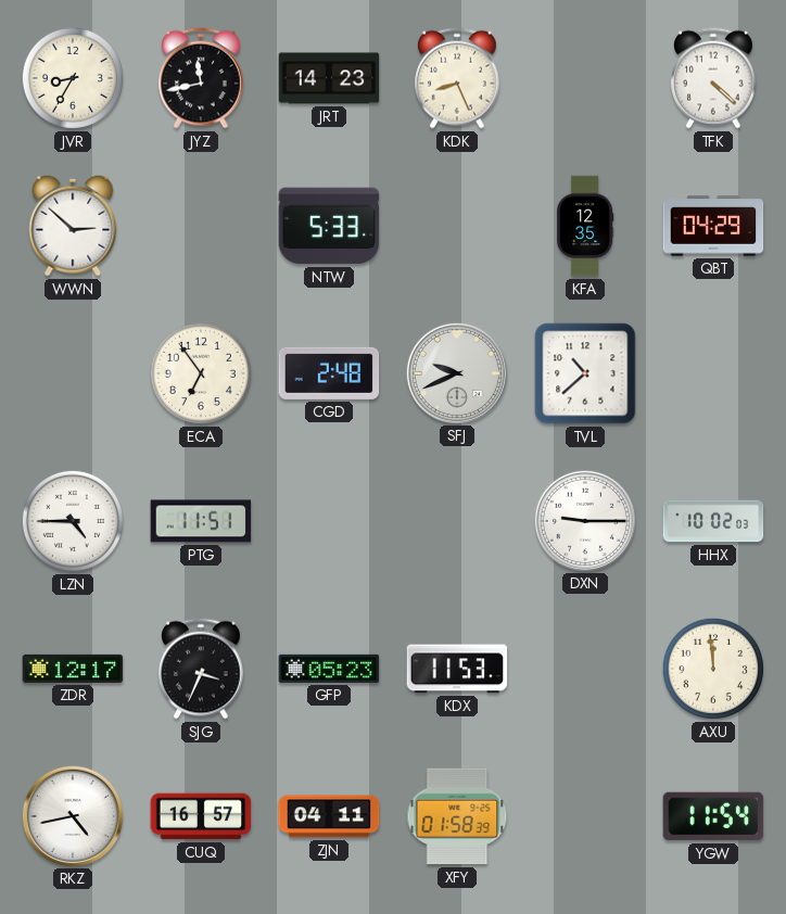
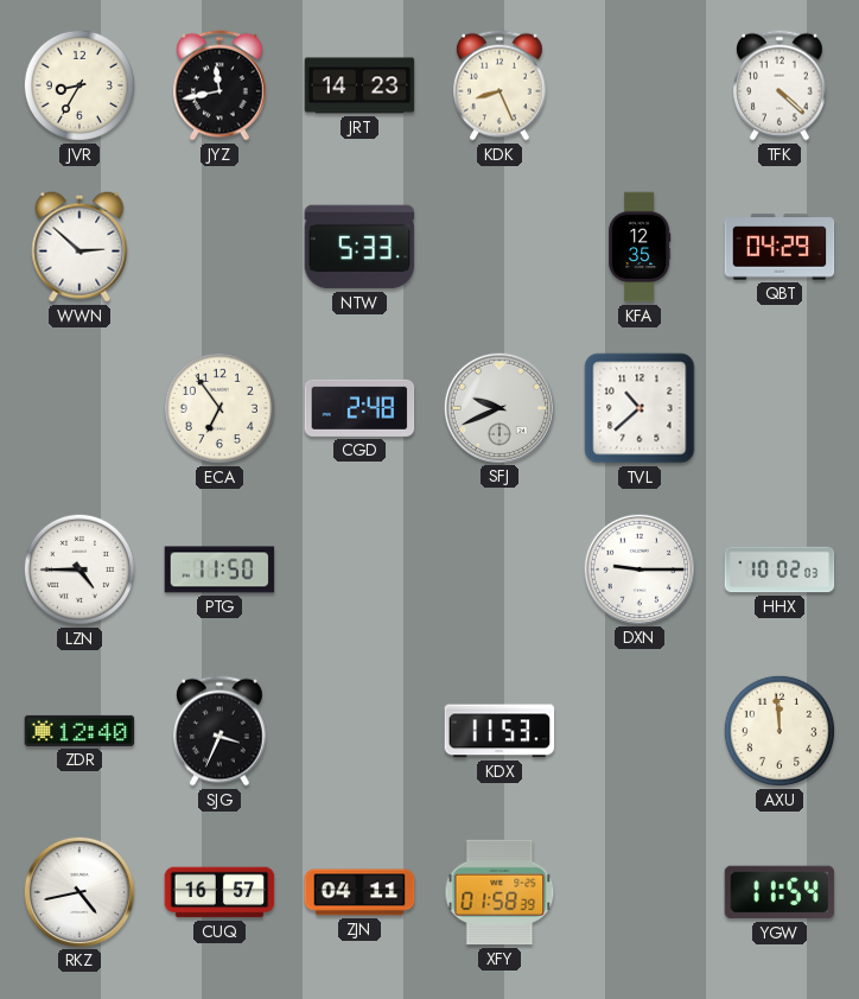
PTG: 11:51 -> 11:50
ZDR: 12:17 -> 12:40
GFP: 05:23 -> none
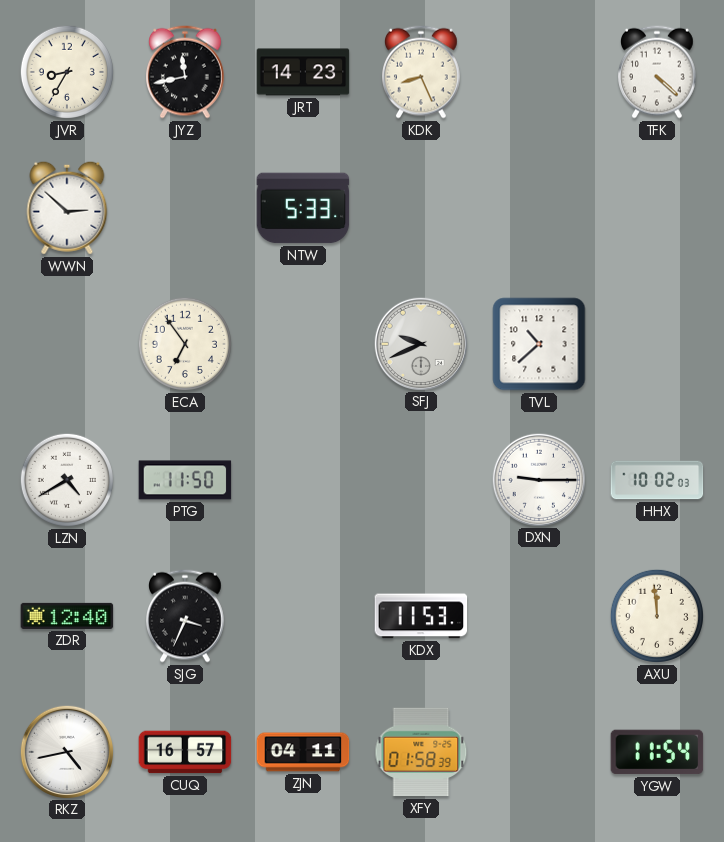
KFA: 12:35 -> none
QBT: 04:29 -> none
CGD: 2:48 -> none
LZN: 4:45 -> 4:40
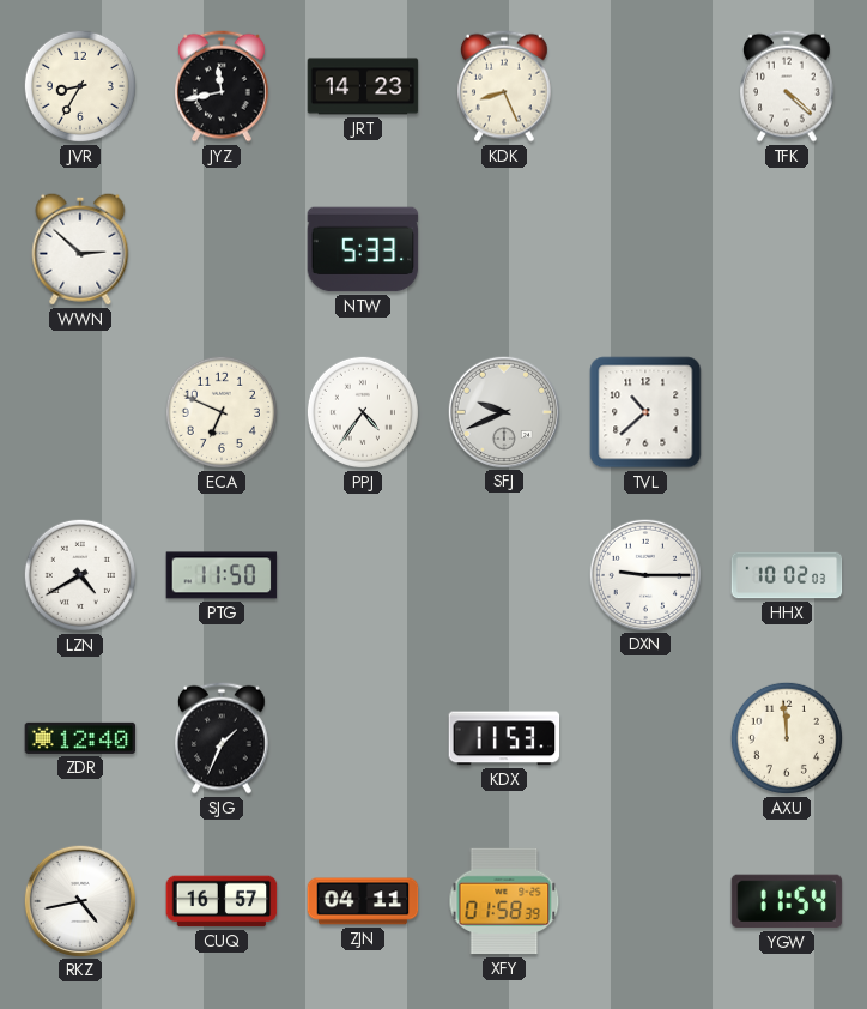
ECA: 6:54 -> 6:49
PPJ: none -> 4:36
SJG: 3:34 -> 1:34
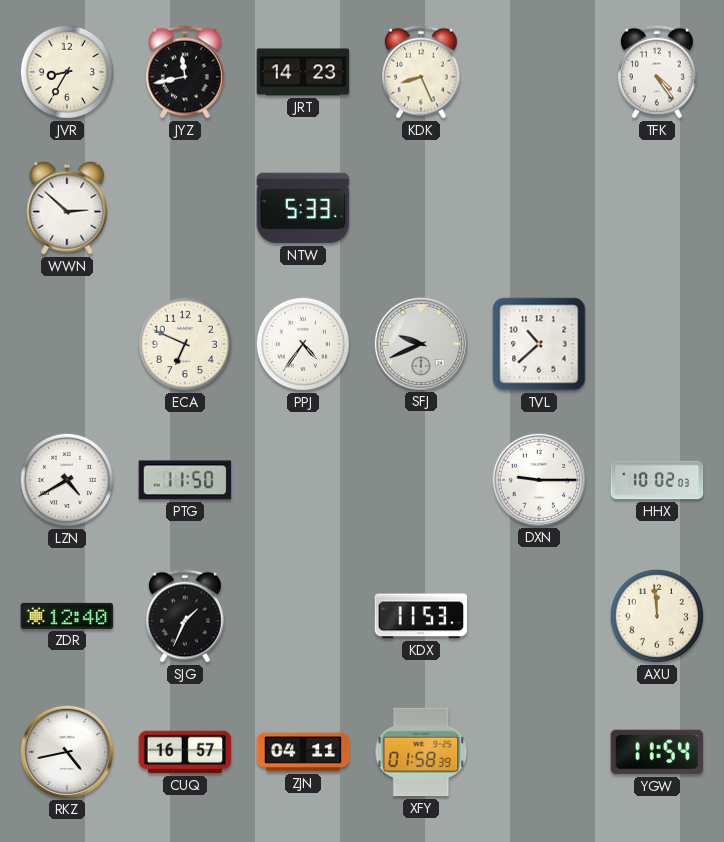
TFK: 4:22 -> 4:24
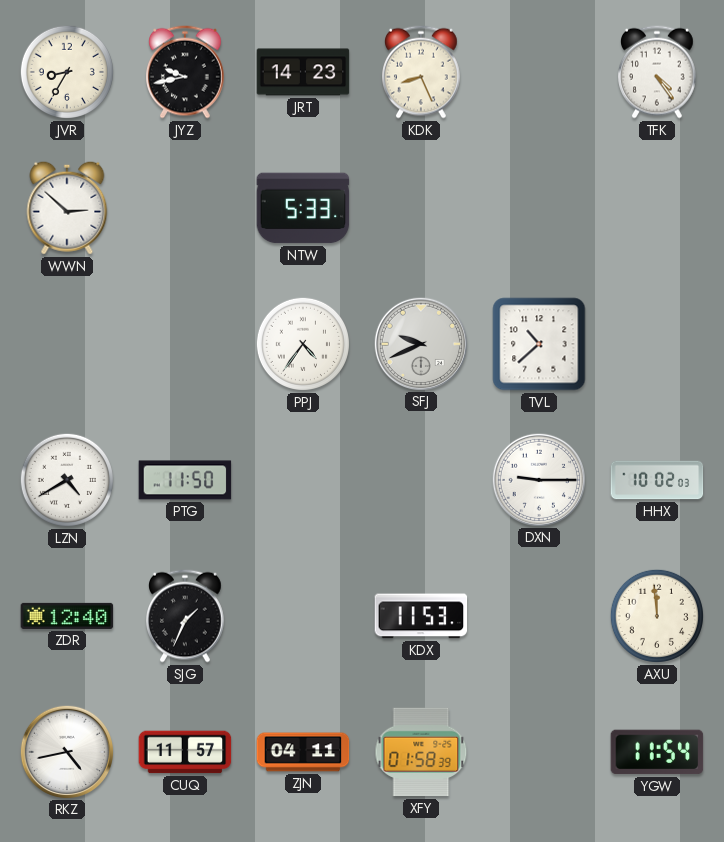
JYZ: 11:43 -> 9:43
ECA: 6:49 -> none
CUQ: 16:57 -> 11:57
